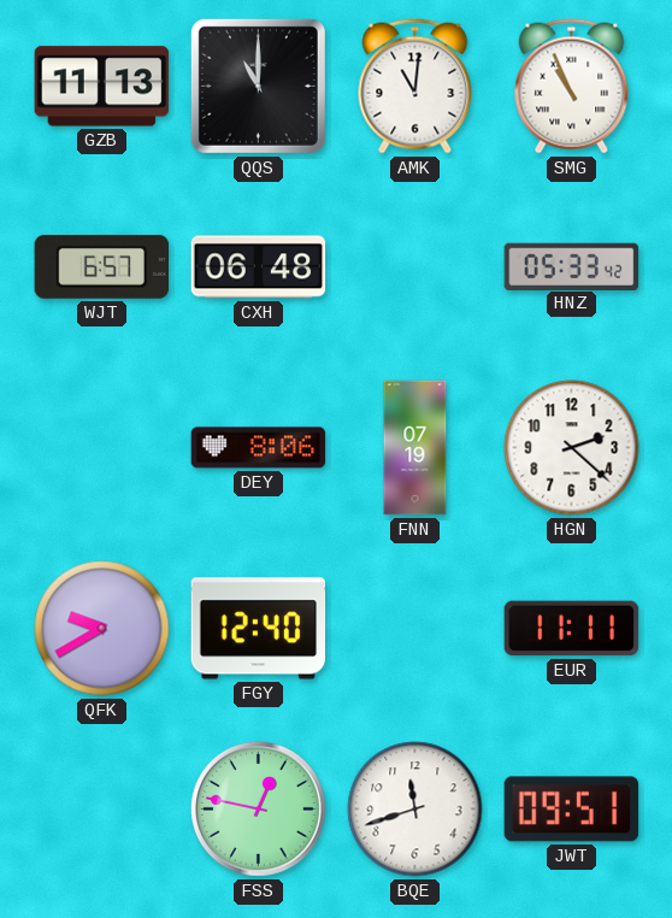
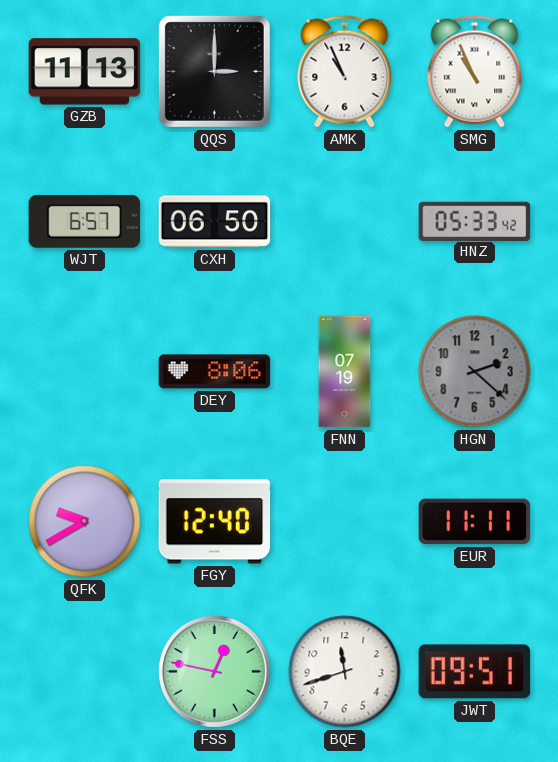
QQS: 11:00 -> 3:00
AMK: 11:01 -> 10:56
CXH: 06:48 -> 06:50
HGN dial: white -> grey
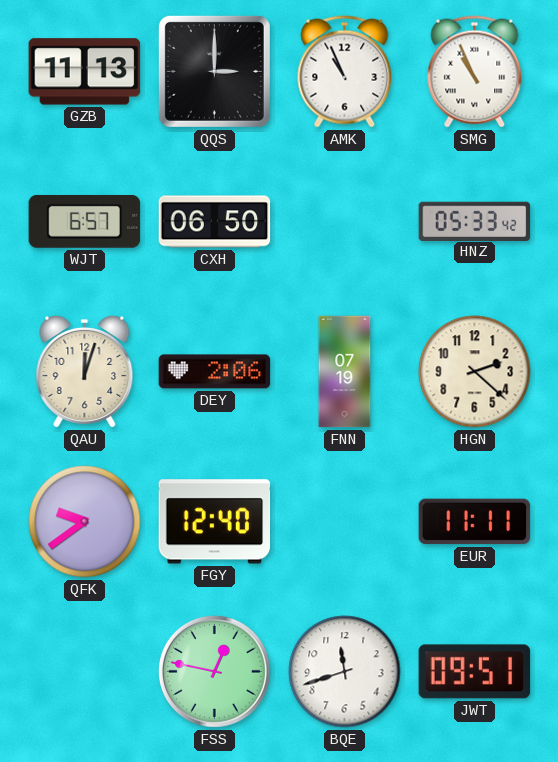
QAU: none -> 12:03
DEY: 8:06 -> 2:06
HGN dial: grey -> cream
QFK: 9:40 -> 9:39
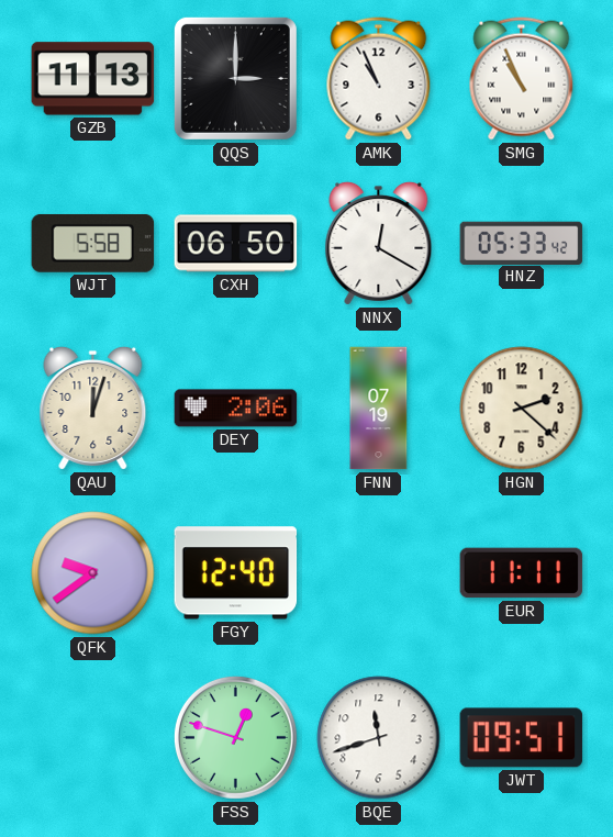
WJT: 6:57 -> 5:58
NNX: none -> 12:20
FSS: 12:47 -> 12:48
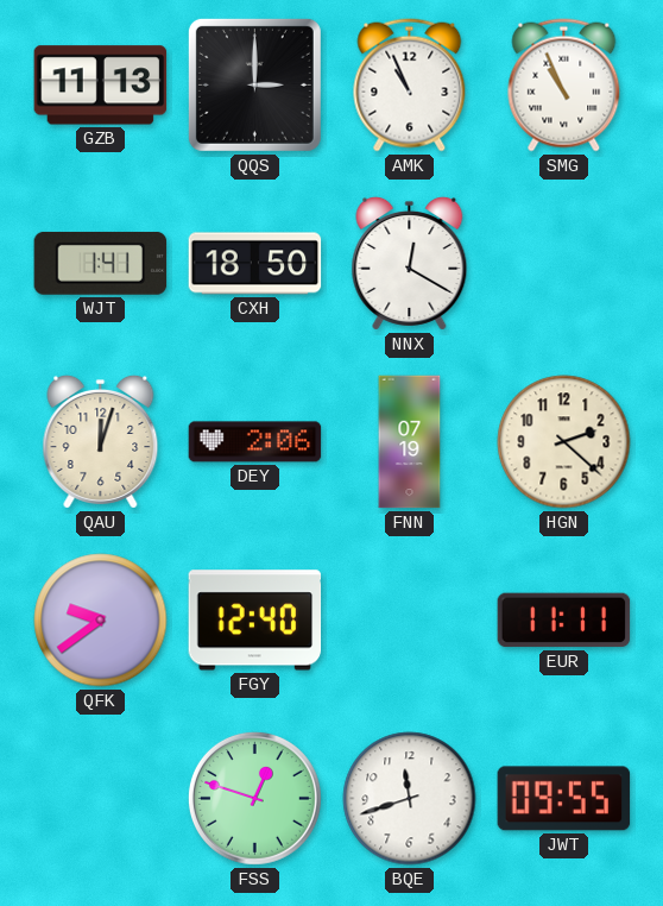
WJT: 5:58 -> 1:41
CXH: 06:50 -> 18:50
HNZ: 05:33 -> none
JWT: 09:51 -> 09:55
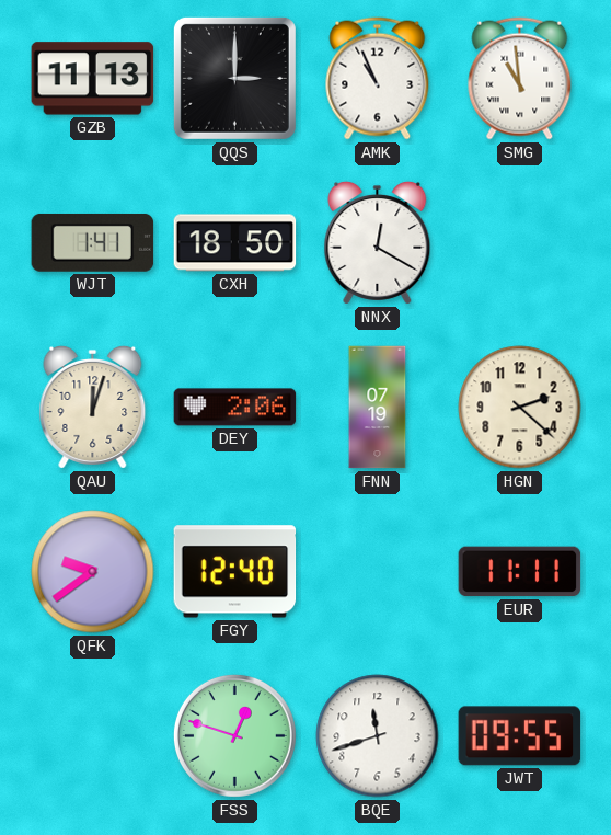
SMG: 10:56 -> 10:59
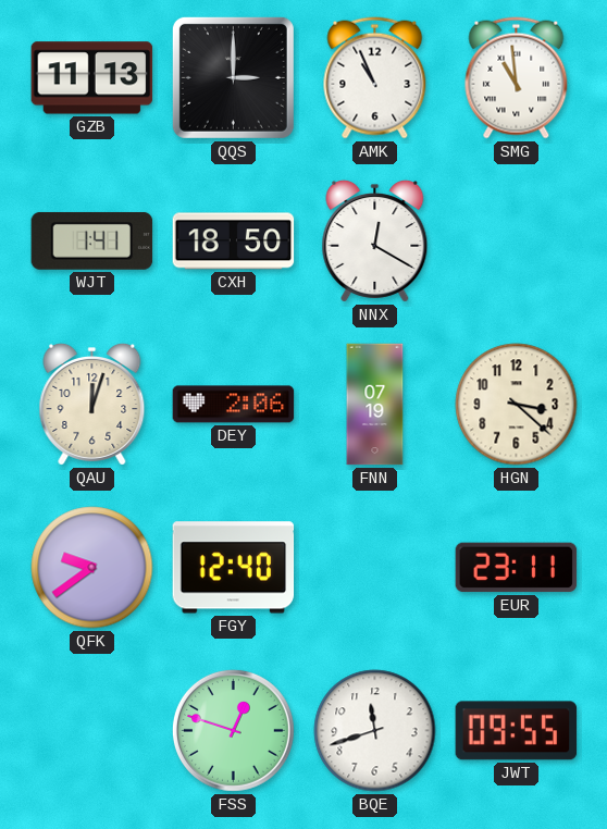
HGN: 2:22 -> 3:22
EUR: 11:11 -> 23:11
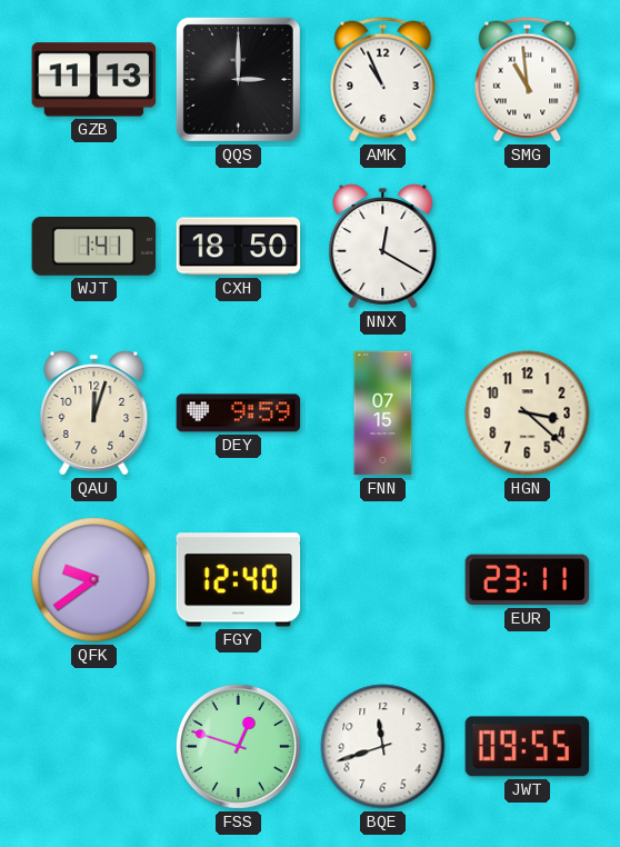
DEY: 2:06 -> 9:59
FNN: 07:19 -> 07:15
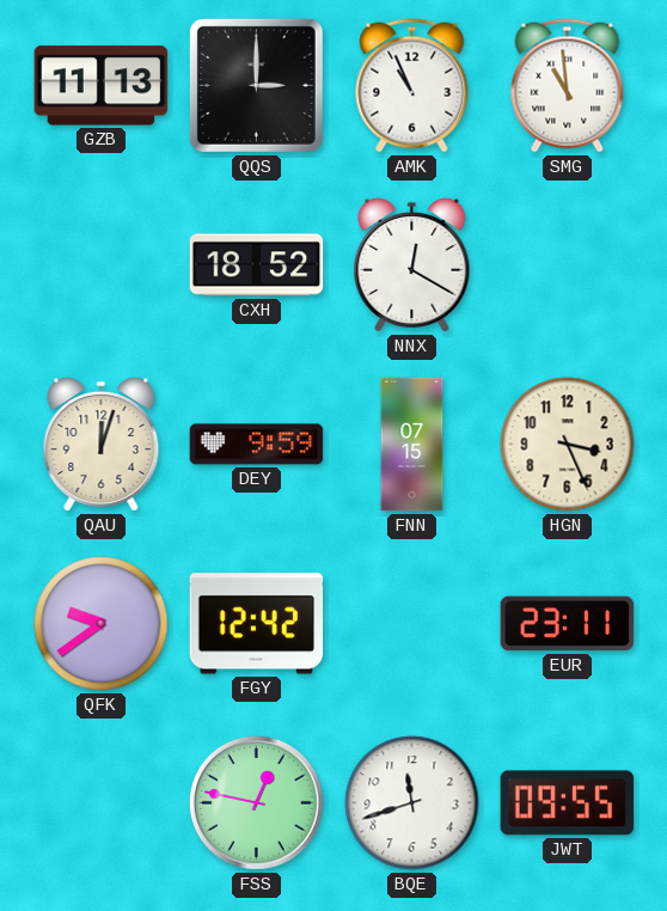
WJT: 1:41 -> none
CXH: 18:50 -> 18:52
HGN: 3:22 -> 3:26
FGY: 12:40 -> 12:42
FSS: 12:48 -> 12:47
